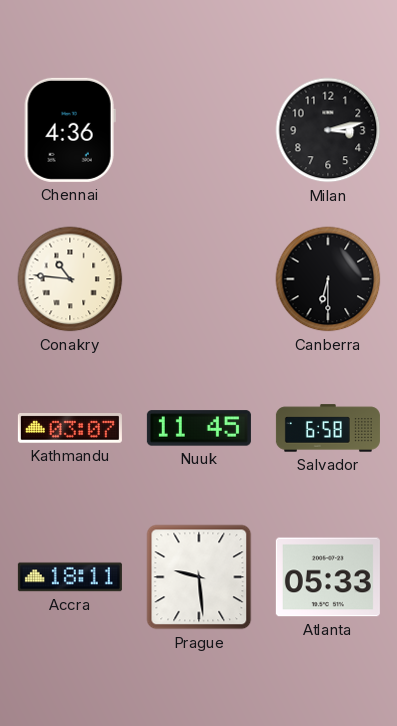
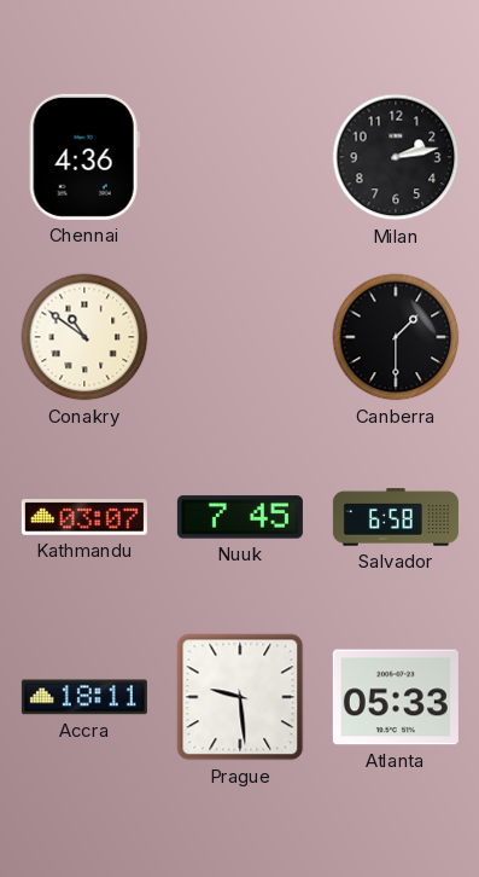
Milan: 3:13 -> 2:13
Conakry: 10:46 -> 10:51
Canberra: 6:30 -> 1:30
Nuuk: 11:45 -> 7:45
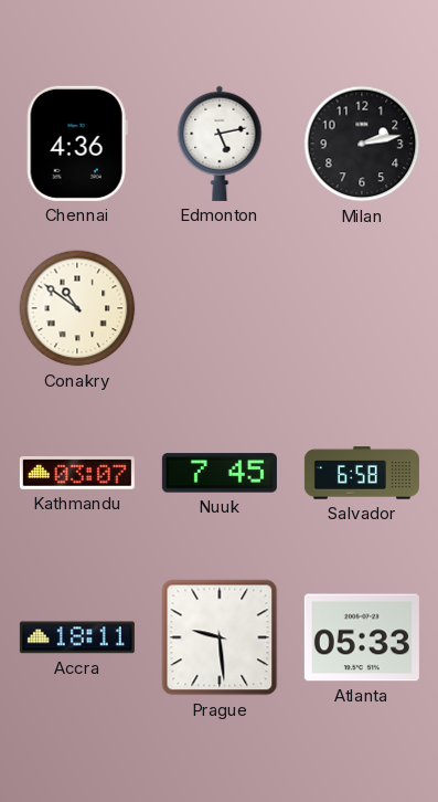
Edmonton: none -> 5:13
Canberra: 1:30 -> none
